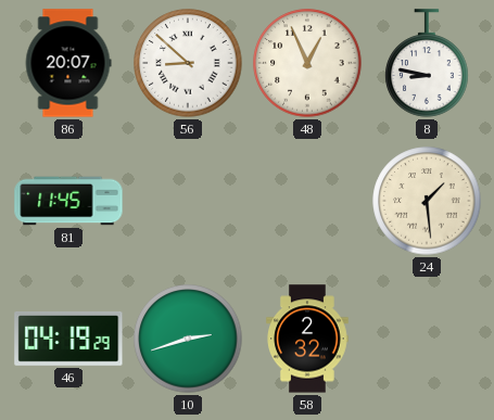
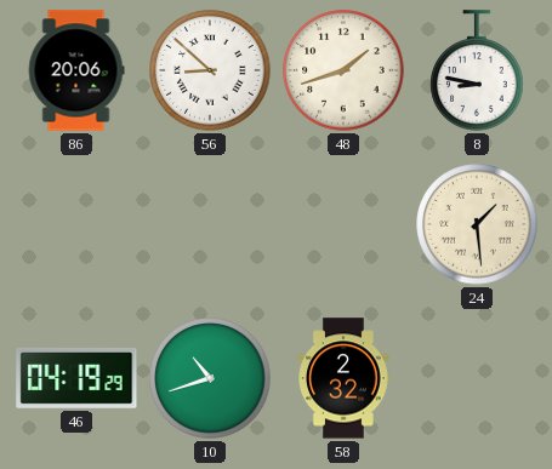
86: 20:07 -> 20:06
48: 12:56 -> 1:42
81: 11:45 -> none
10: 2:42 -> 10:42
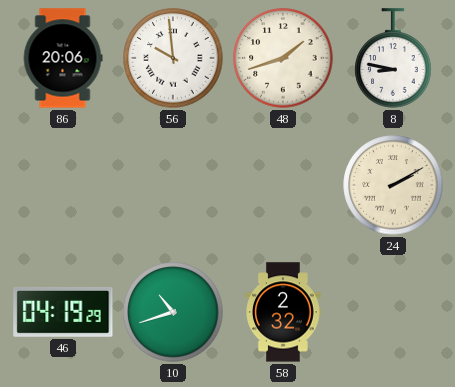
56: 8:52 -> 9:59
24: 1:29 -> 2:10
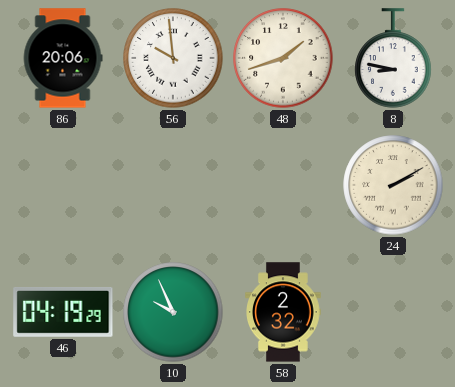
10: 10:42 -> 9:56
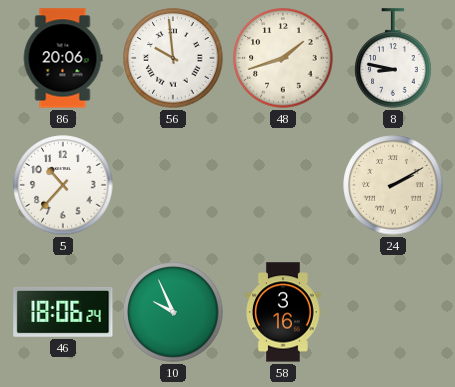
5: none -> 10:37
46: 04:19 -> 18:06
58: 2:32 -> 3:16
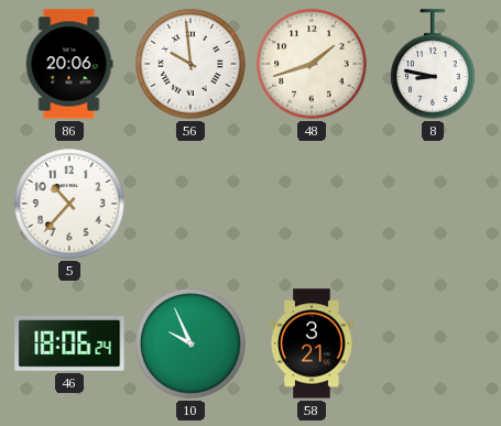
24: 2:10 -> none
58: 3:16 -> 3:21
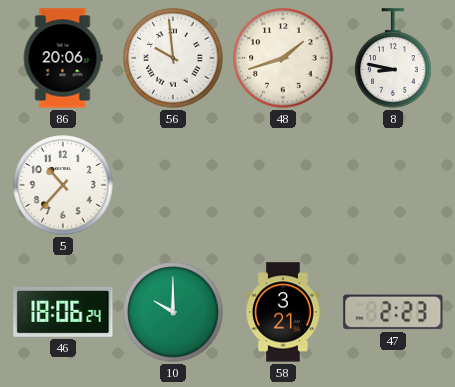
10: 9:56 -> 10:00
47: none -> 2:23
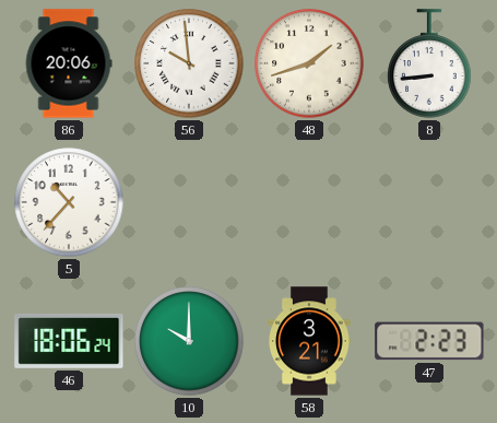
8: 8:47 -> 8:44
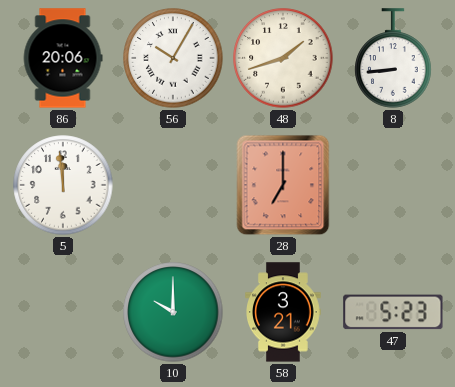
56: 9:59 -> 10:05
5: 10:37 -> 11:59
28: none -> 7:00
46: 18:06 -> none
47: 2:23 -> 5:23
